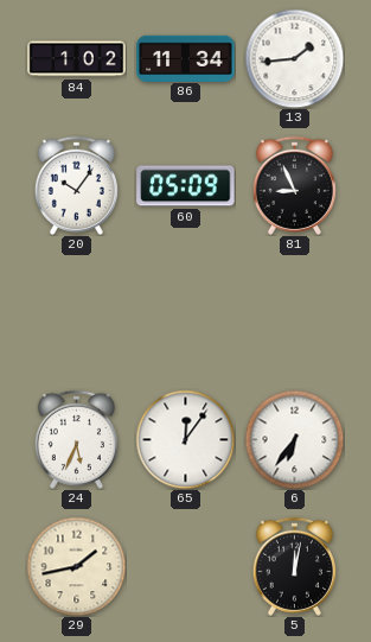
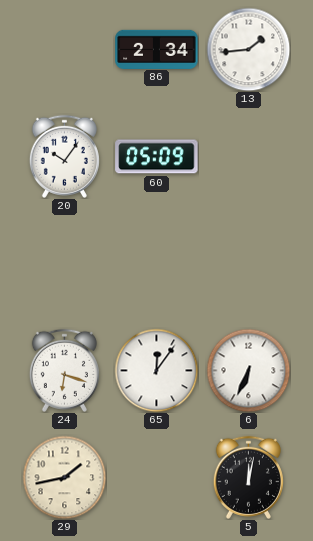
84: 1:02 -> none
86: 11:34 -> 2:34
81: 8:56 -> none
24: 5:34 -> 6:18
6: 6:36 -> 6:34
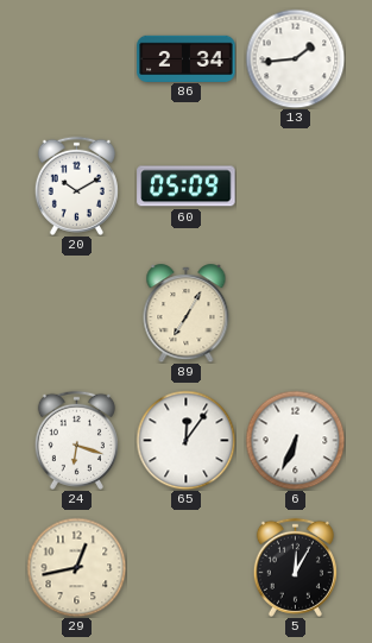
20: 10:06 -> 10:10
89: none -> 7:05
29: 1:43 -> 12:43
5: 12:02 -> 12:05
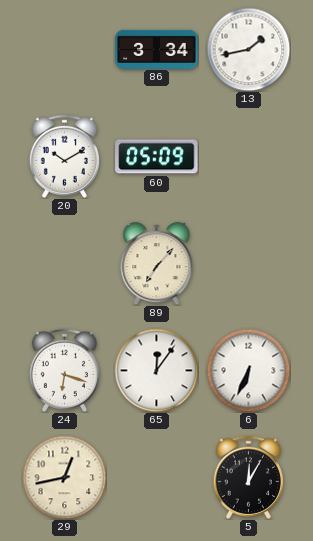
86: 2:34 -> 3:34
13: 1:44 -> 1:43
89: 7:05 -> 7:07
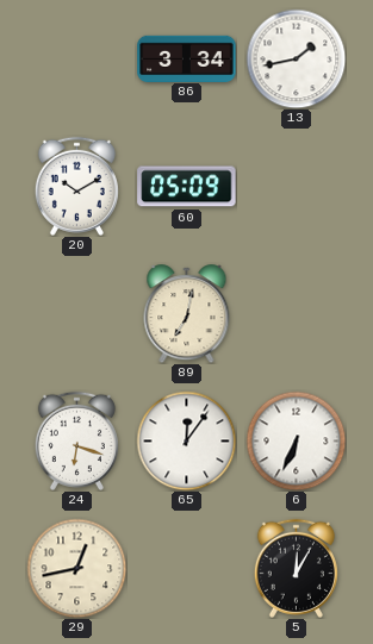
89: 7:07 -> 7:02
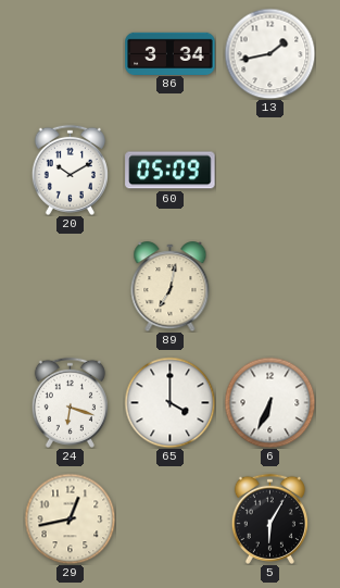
65: 12:06 -> 4:00
5: 12:05 -> 6:05
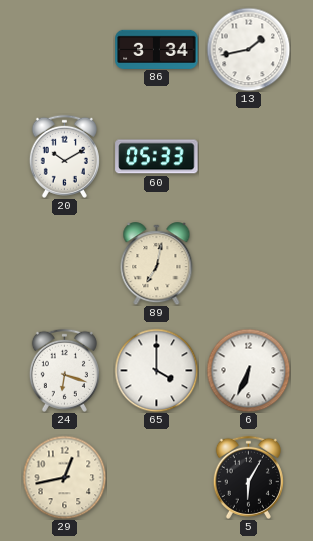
60: 05:09 -> 05:33
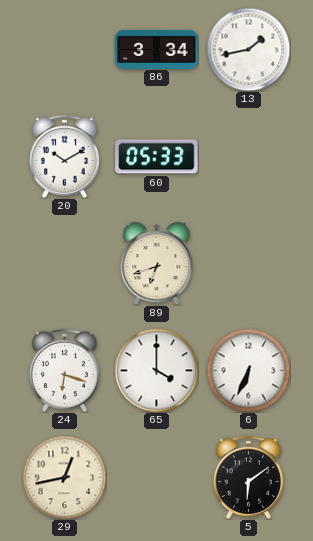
89: 7:02 -> 6:42
5: 6:05 -> 6:09
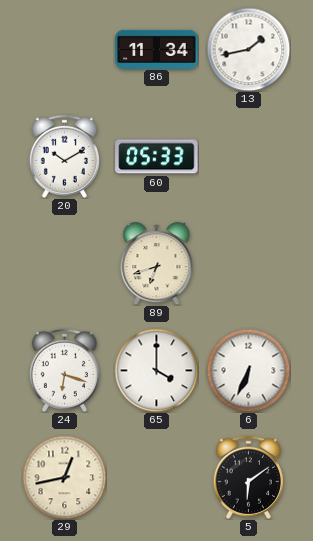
86: 3:34 -> 11:34
